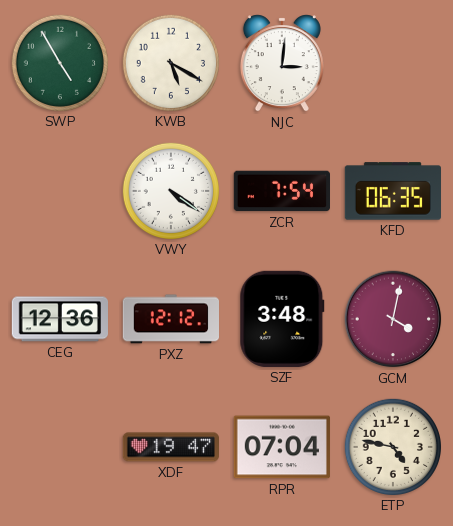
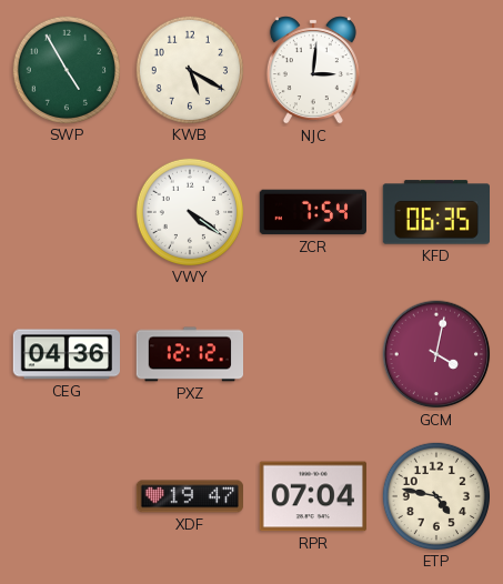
CEG: 12:36 -> 04:36
SZF: 3:48 -> none
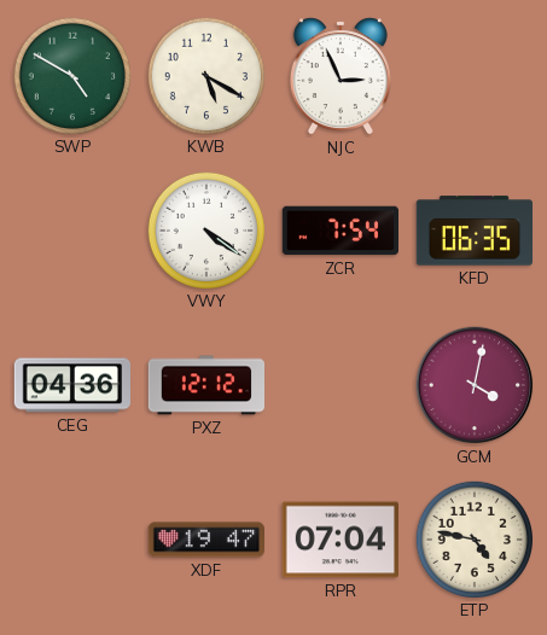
SWP: 4:55 -> 4:50
NJC: 3:01 -> 2:56
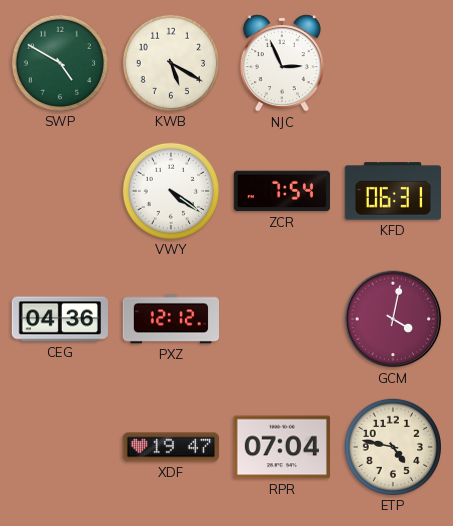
KFD: 06:35 -> 06:31
